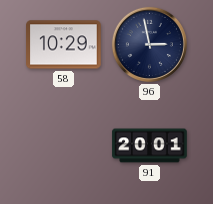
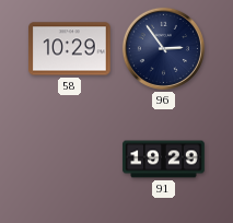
96: 2:58 -> 2:54
91: 20:01 -> 19:29
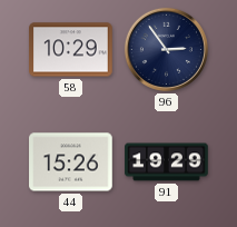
44: none -> 15:26
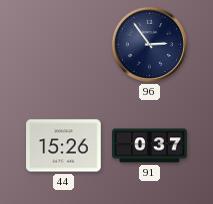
58: 10:29 -> none
91: 19:29 -> 0:37
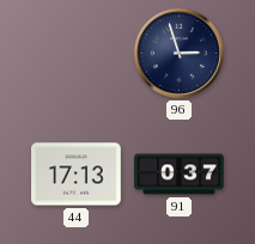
96: 2:54 -> 2:57
44: 15:26 -> 17:13
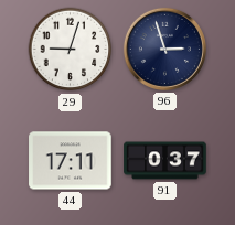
29: none -> 9:03
44: 17:13 -> 17:11
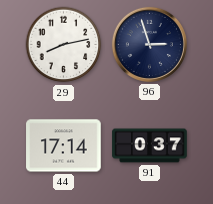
29: 9:03 -> 8:13
44: 17:11 -> 17:14
